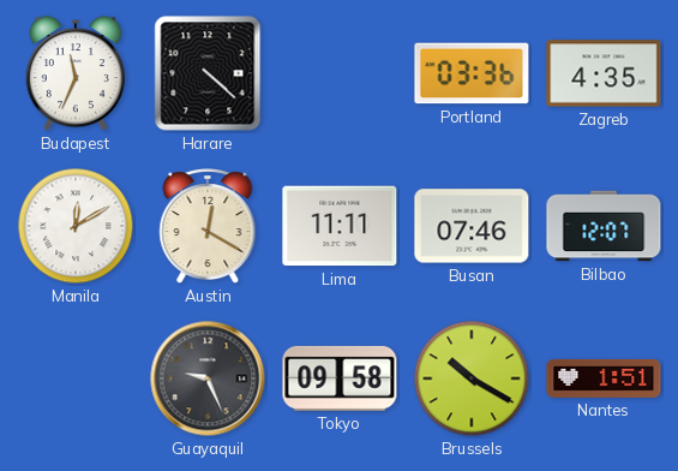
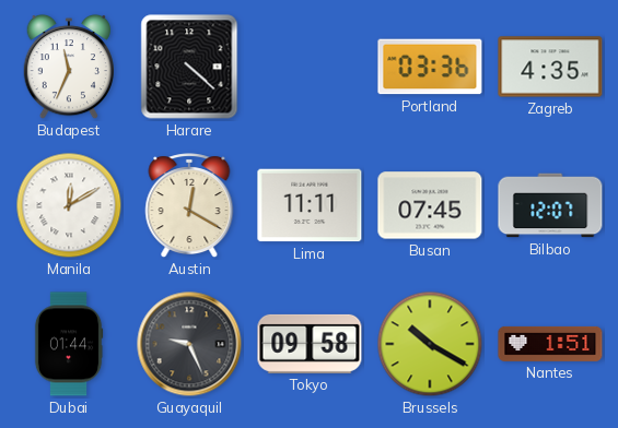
Busan: 07:46 -> 07:45
Dubai: none -> 01:44
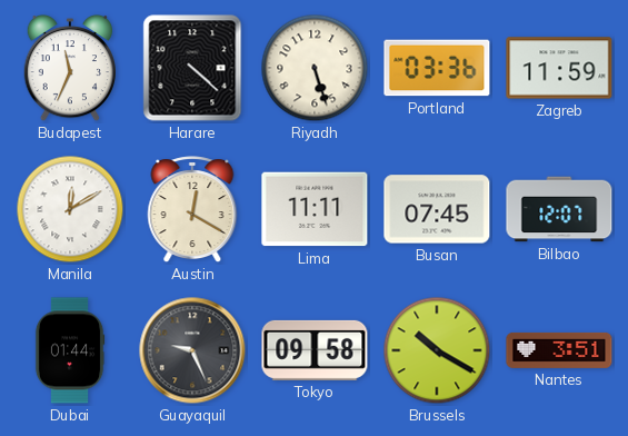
Riyadh: none -> 5:27
Zagreb: 4:35 -> 11:59
Nantes: 1:51 -> 3:51
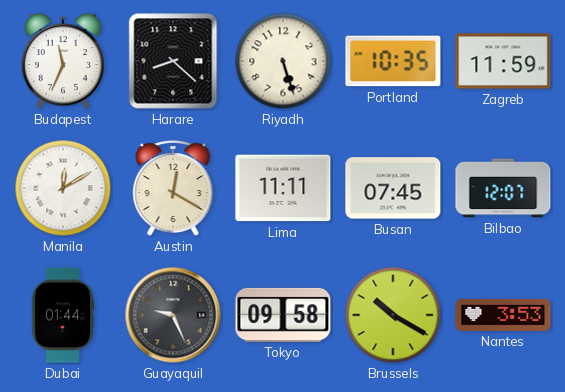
Harare: 4:22 -> 8:22
Portland: 03:36 -> 10:35
Nantes: 3:51 -> 3:53
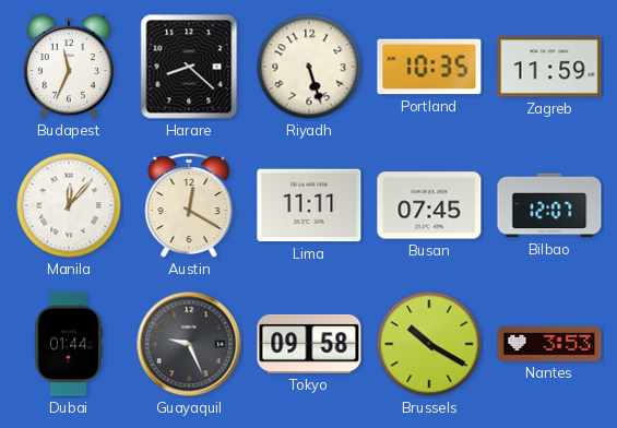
Manila: 12:10 -> 12:07
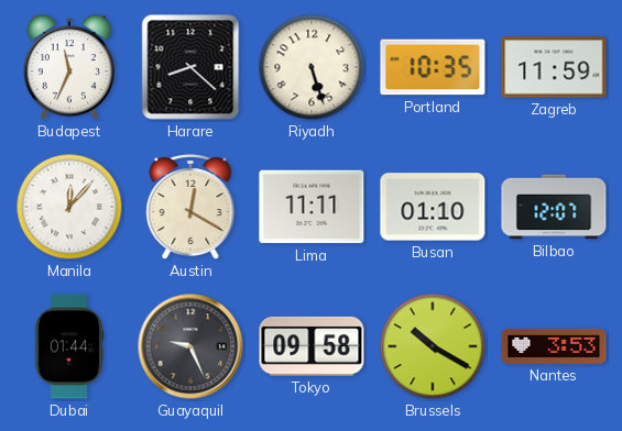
Busan: 07:45 -> 01:10
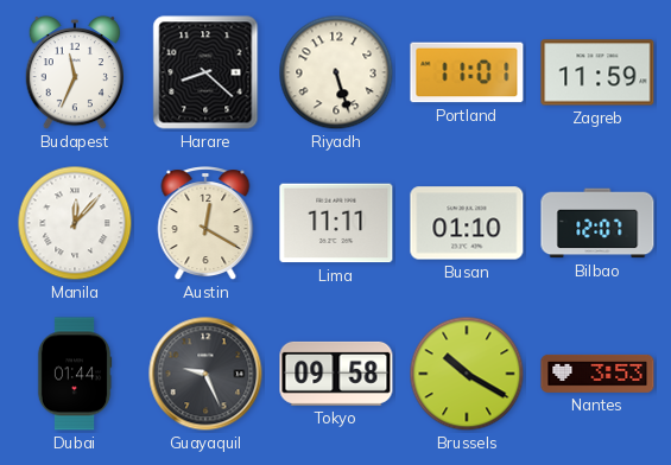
Portland: 10:35 -> 11:01
